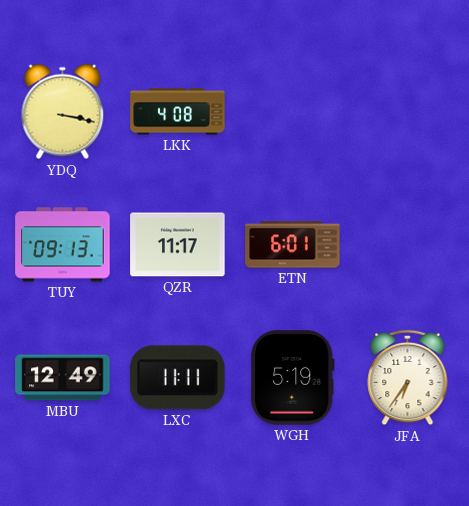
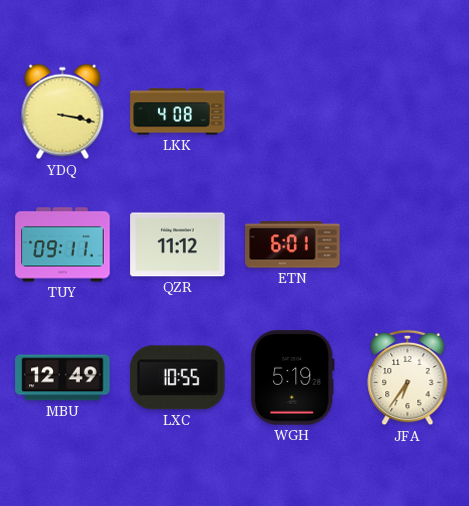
TUY: 09:13 -> 09:11
QZR: 11:17 -> 11:12
LXC: 11:11 -> 10:55
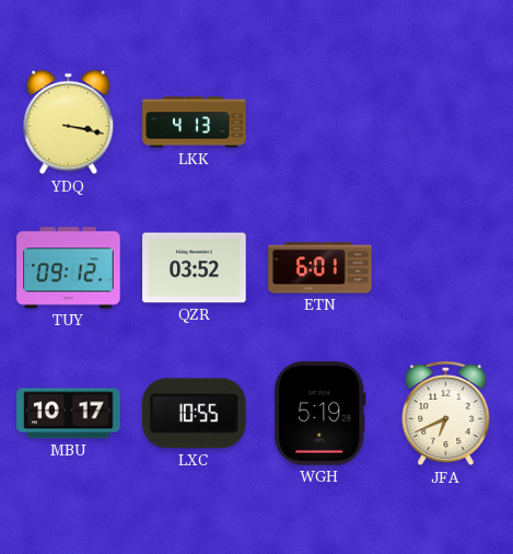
LKK: 4:08 -> 4:13
TUY: 09:11 -> 09:12
QZR: 11:12 -> 03:52
MBU: 12:49 -> 10:17
JFA: 6:36 -> 6:41
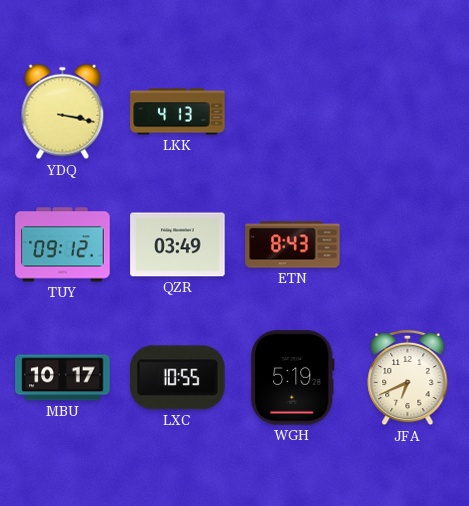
QZR: 03:52 -> 03:49
ETN: 6:01 -> 8:43
